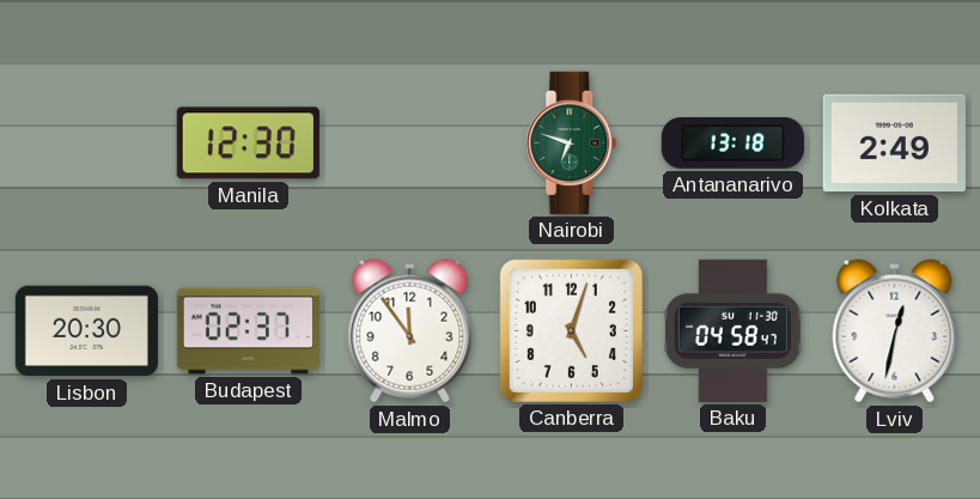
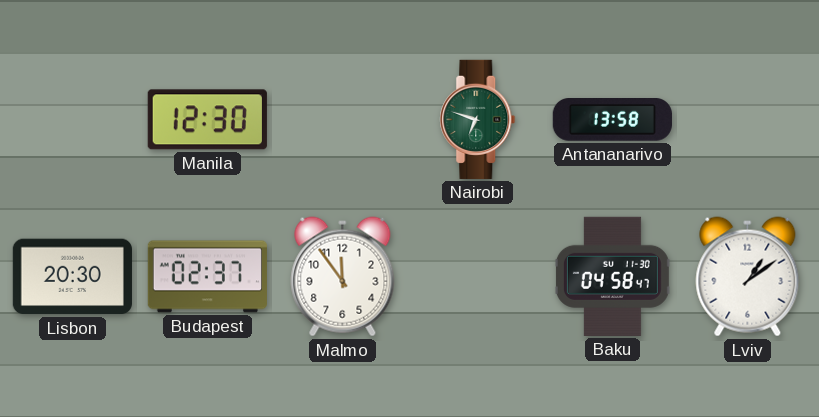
Antananarivo: 13:18 -> 13:58
Kolkata: 2:49 -> none
Canberra: 5:03 -> none
Lviv: 12:32 -> 1:09
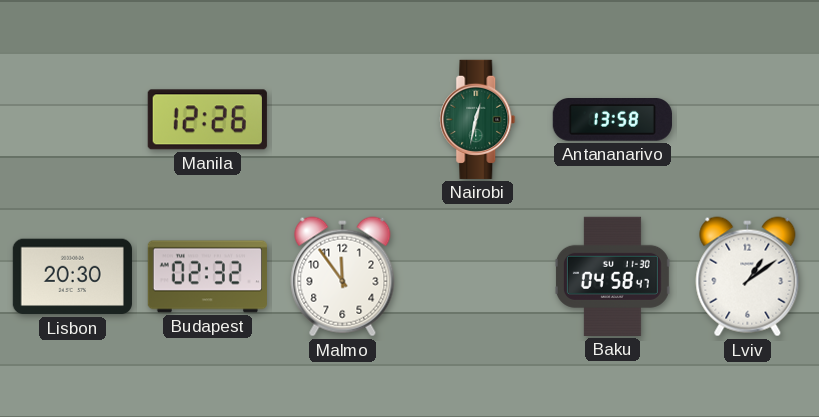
Manila: 12:30 -> 12:26
Nairobi: 6:48 -> 12:32
Budapest: 02:37 -> 02:32
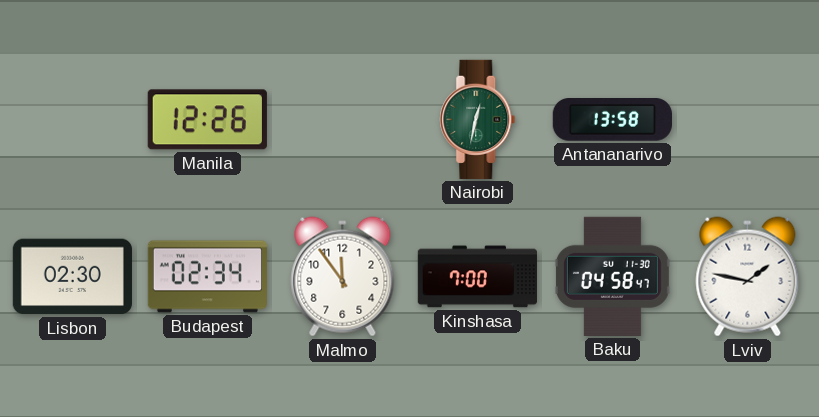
Lisbon: 20:30 -> 02:30
Budapest: 02:32 -> 02:34
Kinshasa: none -> 7:00
Lviv: 1:09 -> 1:47
